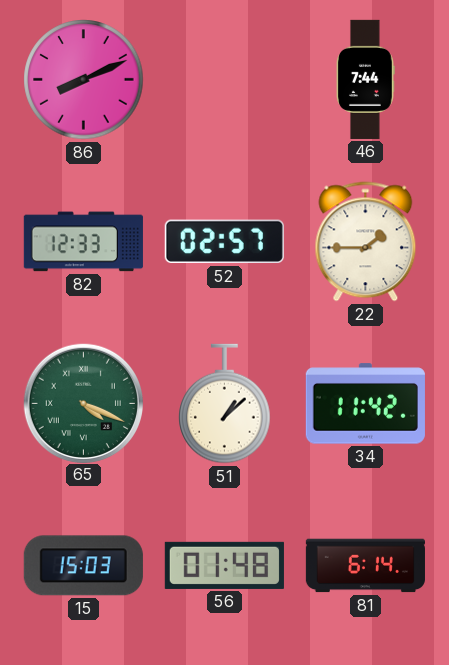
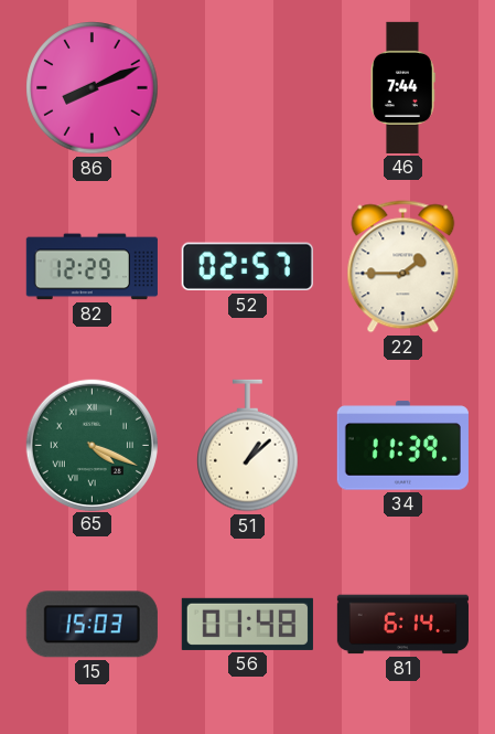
82: 12:33 -> 12:29
34: 11:42 -> 11:39
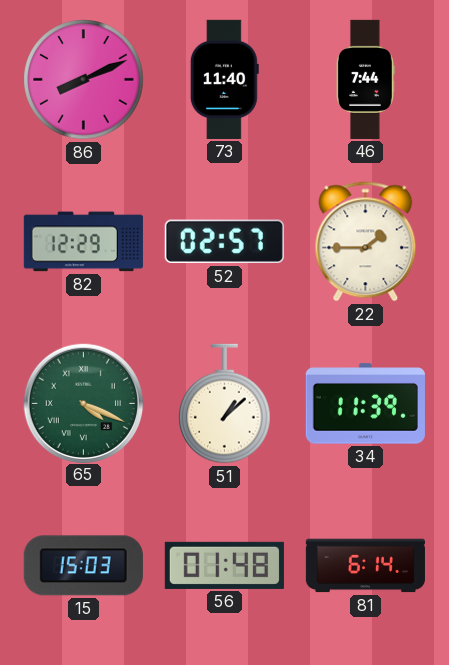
73: none -> 11:40
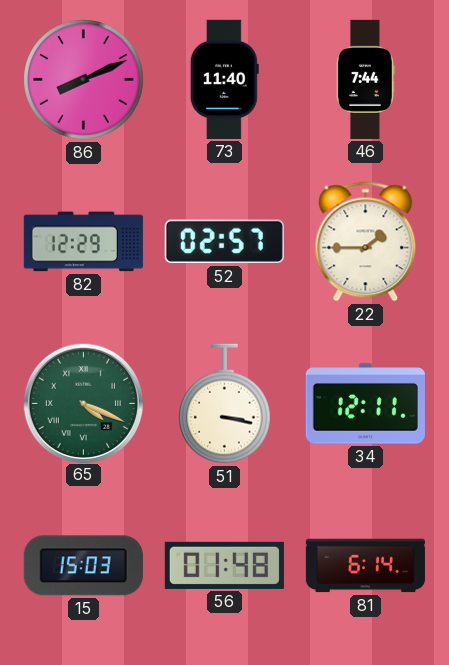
51: 1:08 -> 3:17
34: 11:39 -> 12:11
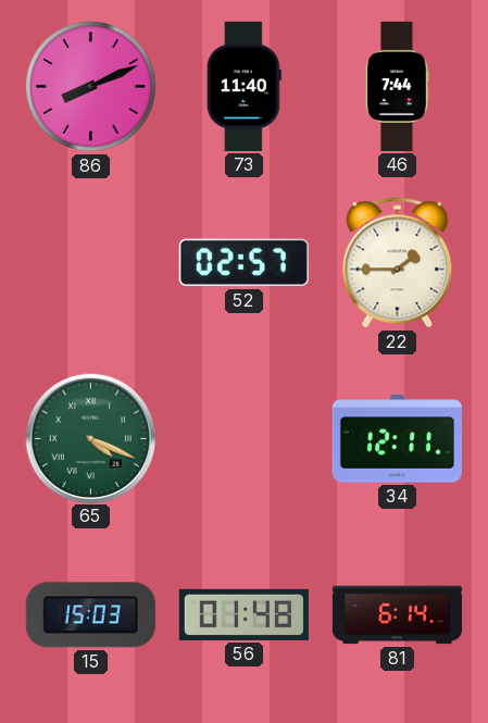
82: 12:29 -> none
51: 3:17 -> none
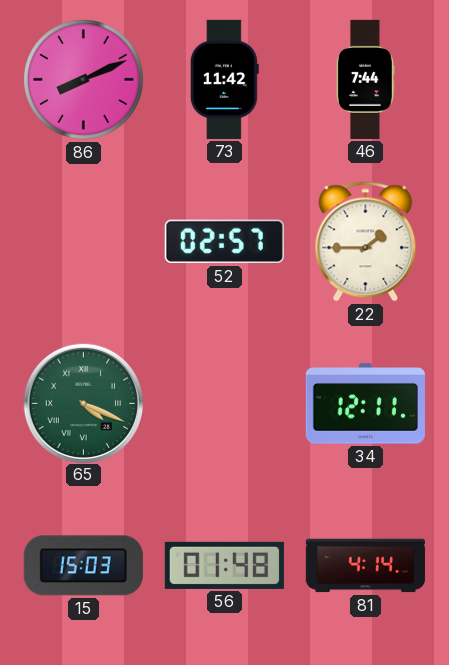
73: 11:40 -> 11:42
81: 6:14 -> 4:14
